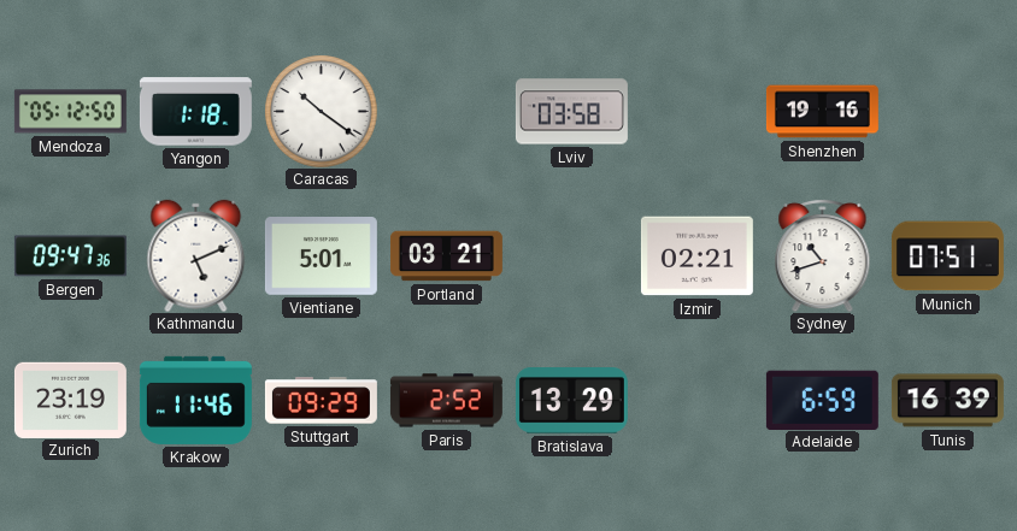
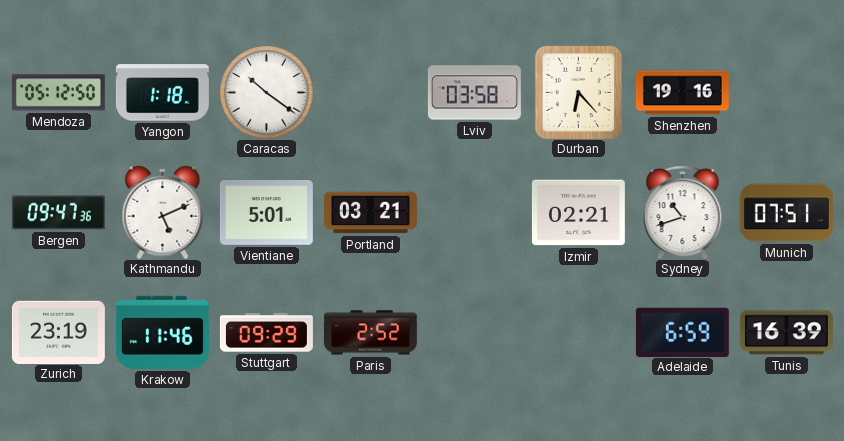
Durban: none -> 6:23
Bratislava: 13:29 -> none
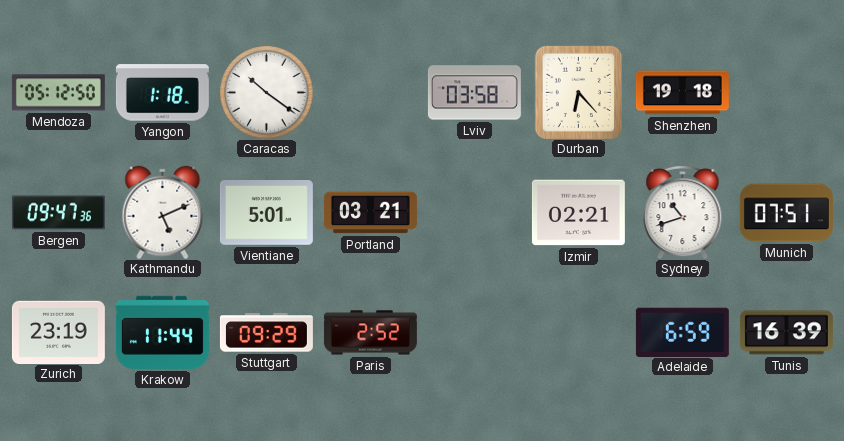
Shenzhen: 19:16 -> 19:18
Krakow: 11:46 -> 11:44
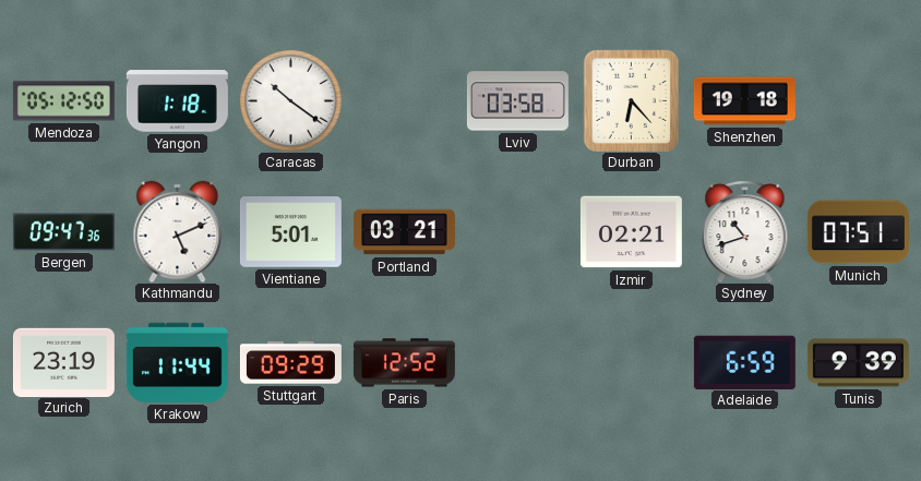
Paris: 2:52 -> 12:52
Tunis: 16:39 -> 9:39
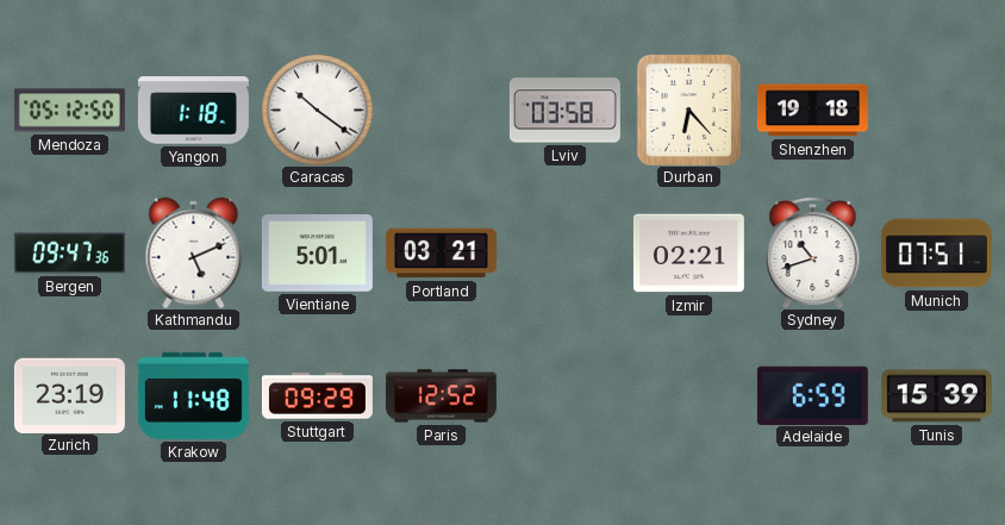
Krakow: 11:44 -> 11:48
Tunis: 9:39 -> 15:39
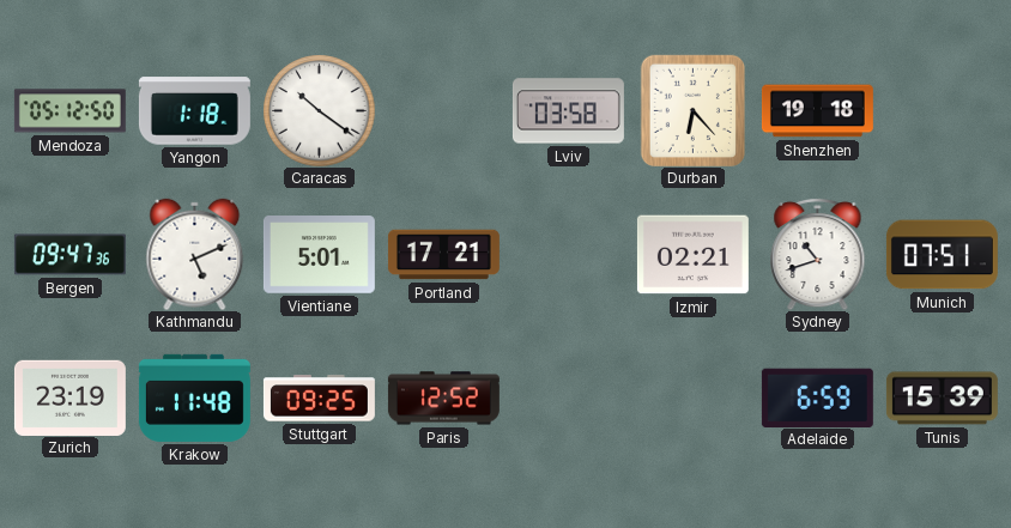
Portland: 03:21 -> 17:21
Stuttgart: 09:29 -> 09:25
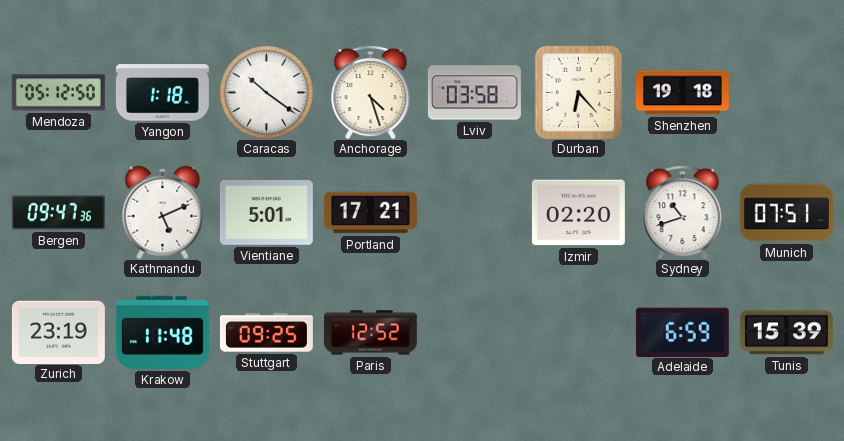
Anchorage: none -> 4:27
Izmir: 02:21 -> 02:20
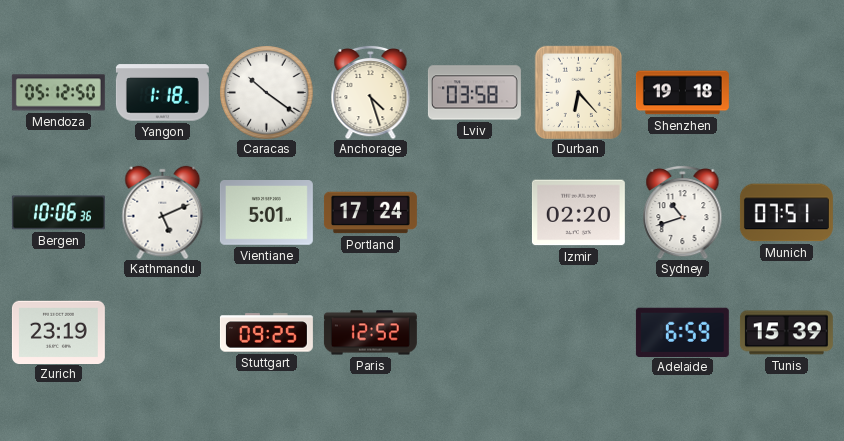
Bergen: 09:47 -> 10:06
Portland: 17:21 -> 17:24
Krakow: 11:48 -> none
